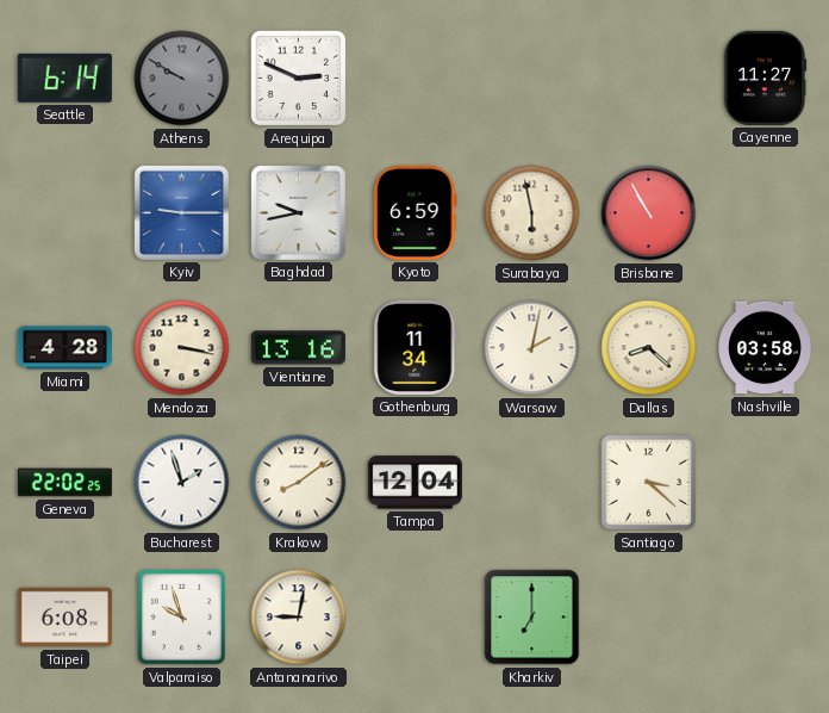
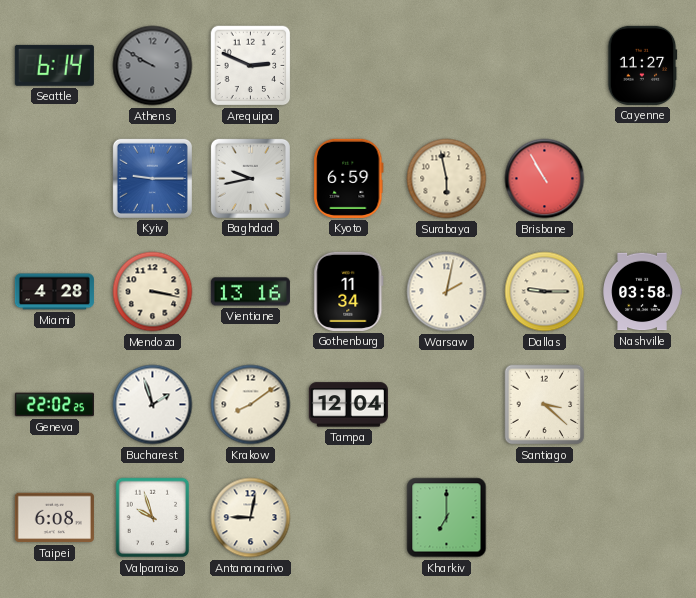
Dallas: 8:22 -> 9:15
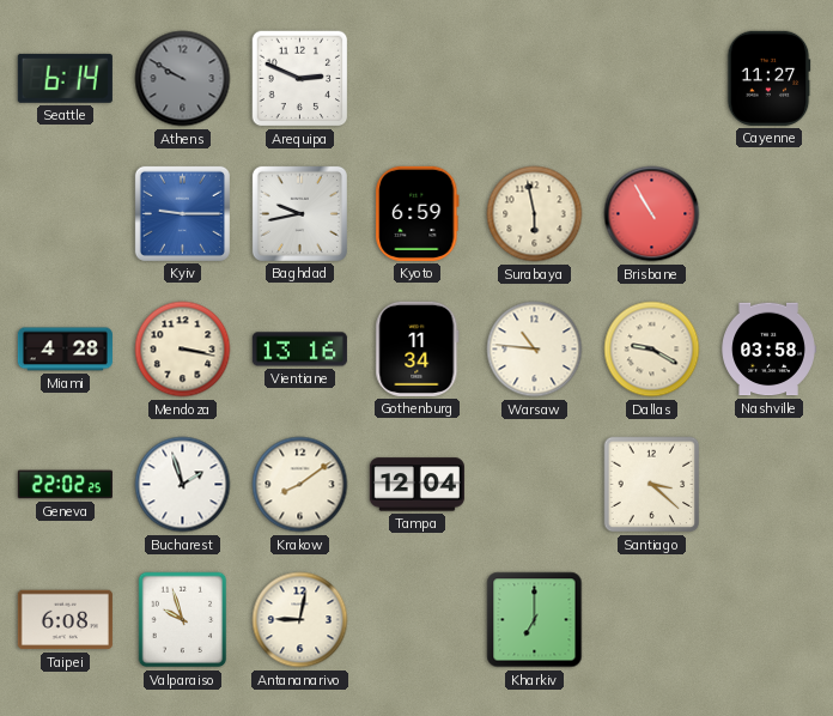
Warsaw: 2:02 -> 10:46
Dallas: 9:15 -> 9:20
